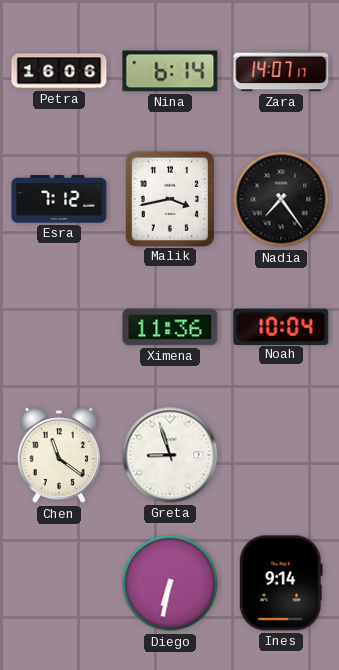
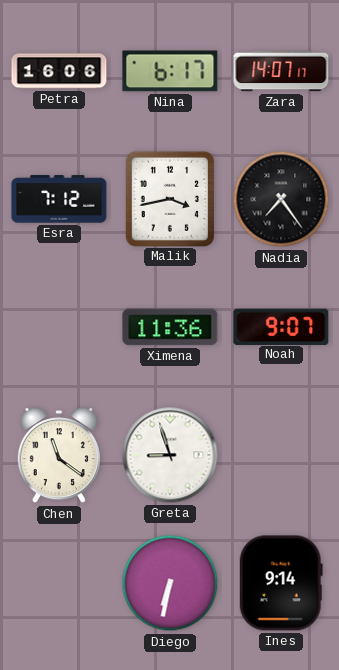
Nina: 6:14 -> 6:17
Noah: 10:04 -> 9:07
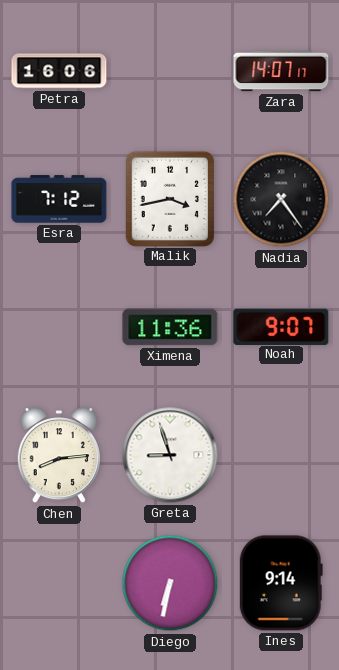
Nina: 6:17 -> none
Chen: 11:21 -> 8:14
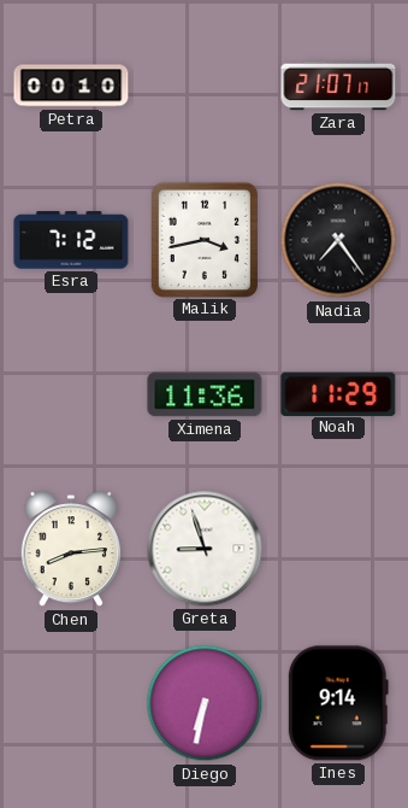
Petra: 16:06 -> 00:10
Zara: 14:07 -> 21:07
Noah: 9:07 -> 11:29
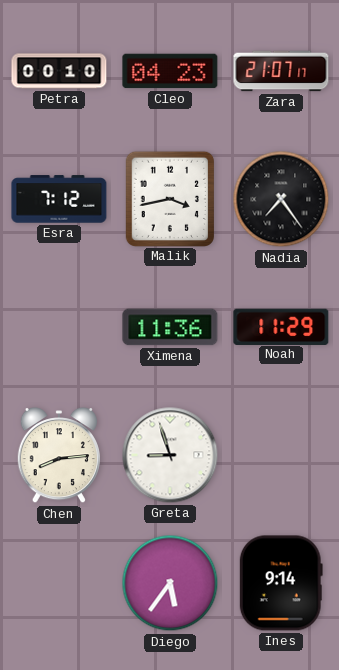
Cleo: none -> 04:23
Diego: 6:32 -> 5:36
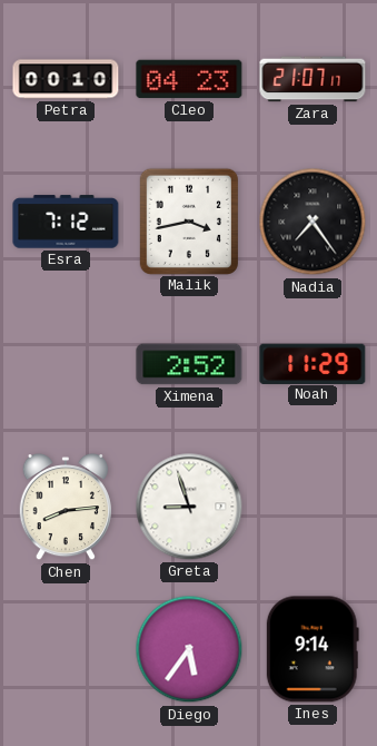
Ximena: 11:36 -> 2:52
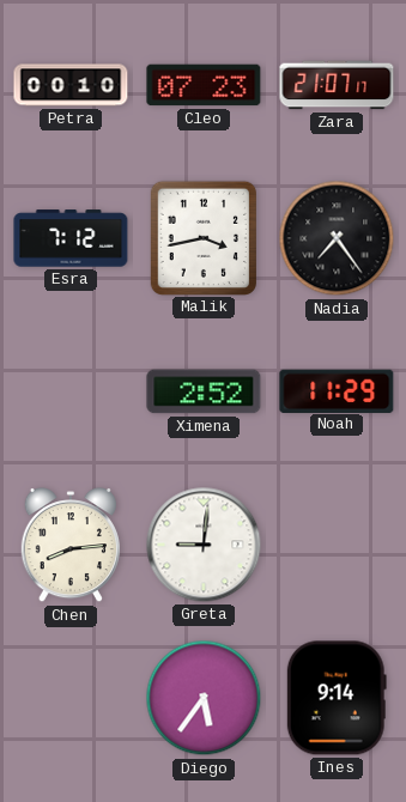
Cleo: 04:23 -> 07:23
Greta: 8:57 -> 9:01
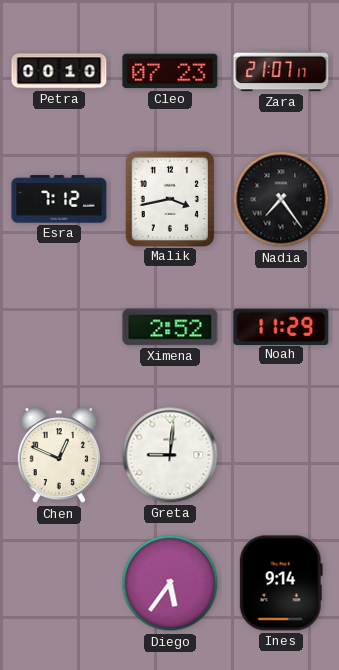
Chen: 8:14 -> 12:49
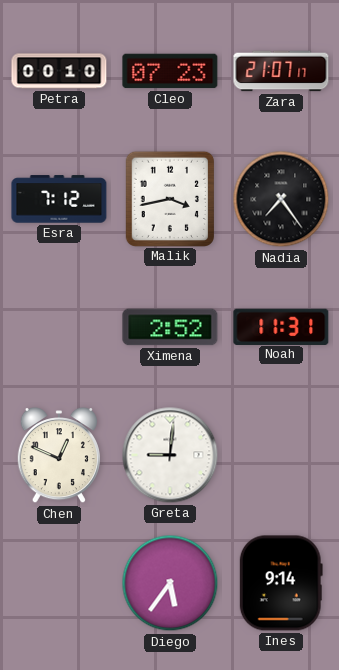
Noah: 11:29 -> 11:31
